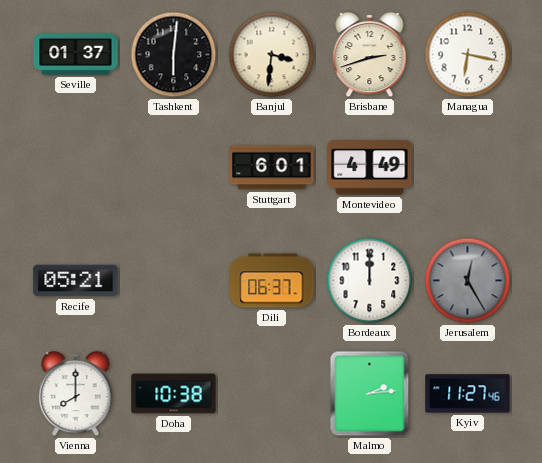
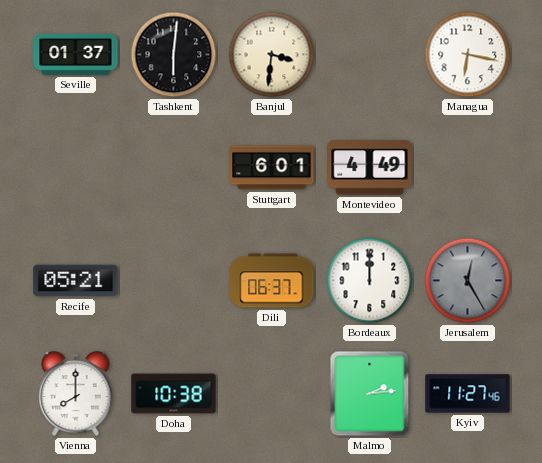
Brisbane: 2:42 -> none
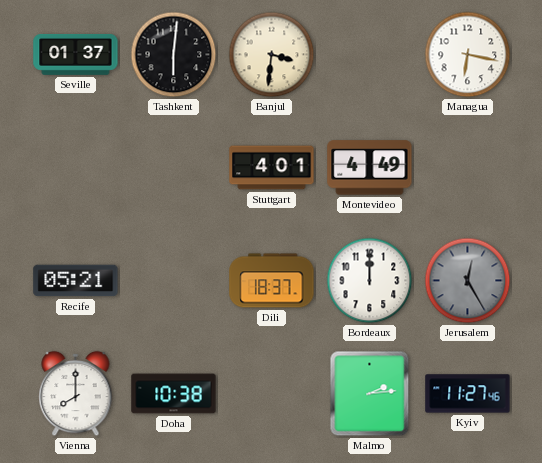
Stuttgart: 6:01 -> 4:01
Dili: 06:37 -> 18:37
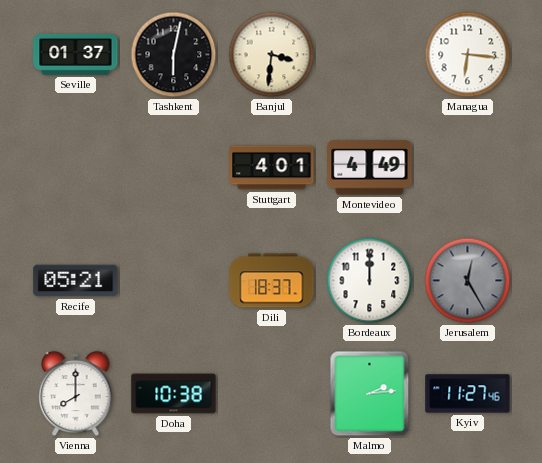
Tashkent: 6:01 -> 6:02
Managua: 6:17 -> 6:16
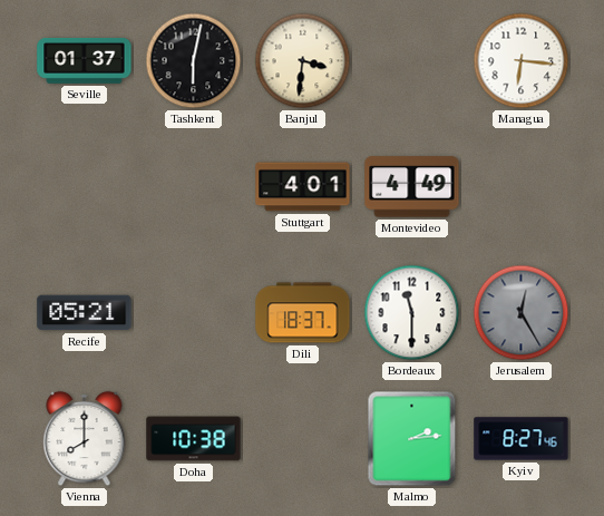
Bordeaux: 12:00 -> 11:30
Kyiv: 11:27 -> 8:27
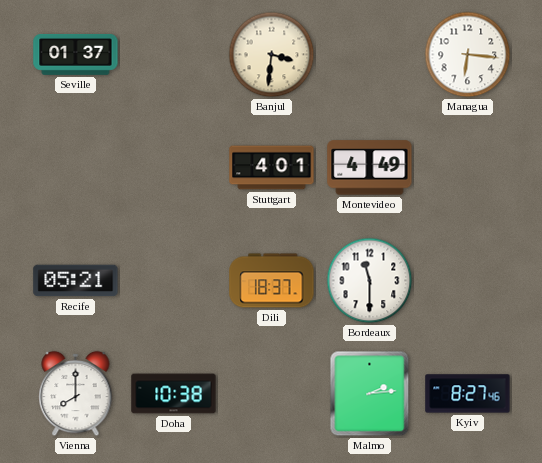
Tashkent: 6:02 -> none
Jerusalem: 12:25 -> none
